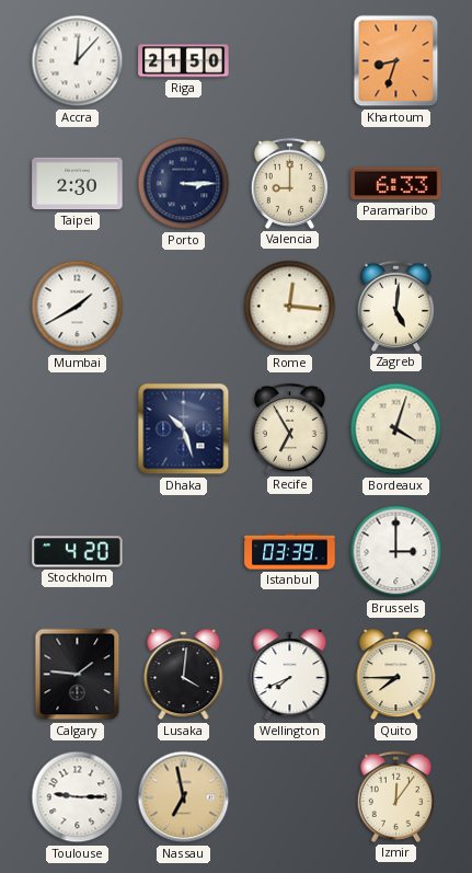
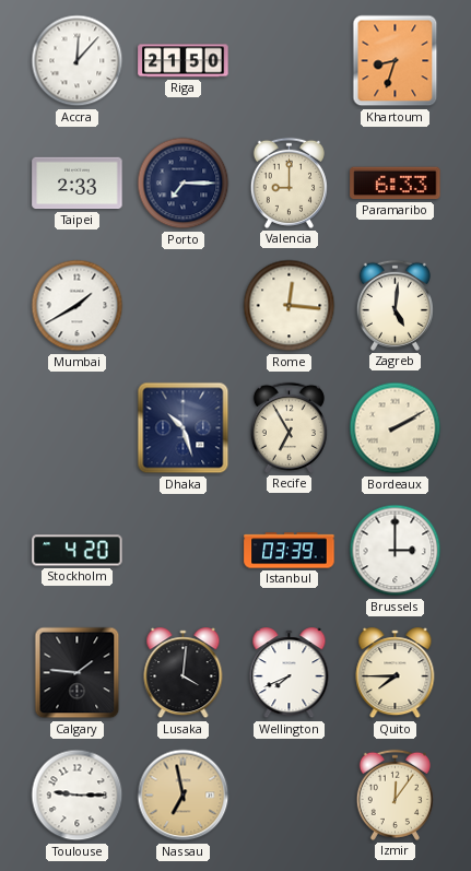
Taipei: 2:30 -> 2:33
Porto: 3:15 -> 7:15
Bordeaux: 4:03 -> 2:10
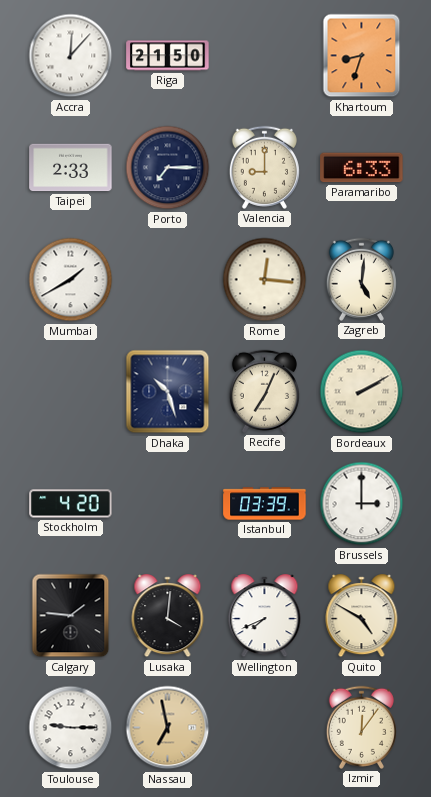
Recife: 6:55 -> 7:04
Quito: 7:45 -> 4:50
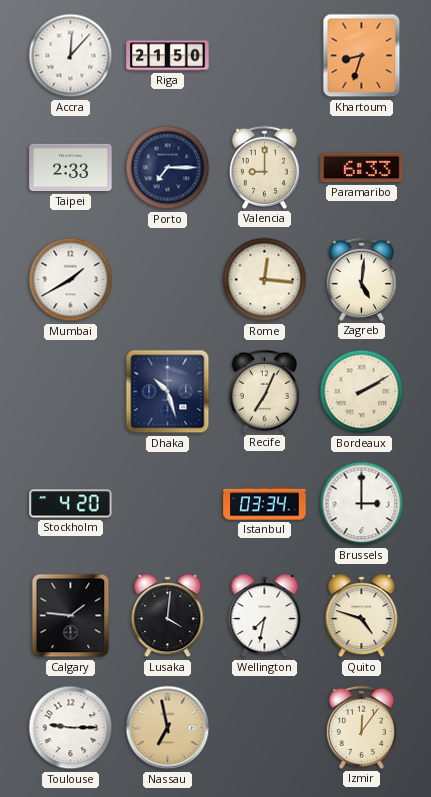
Istanbul: 03:39 -> 03:34
Wellington: 7:41 -> 7:32
Quito: 4:50 -> 4:48
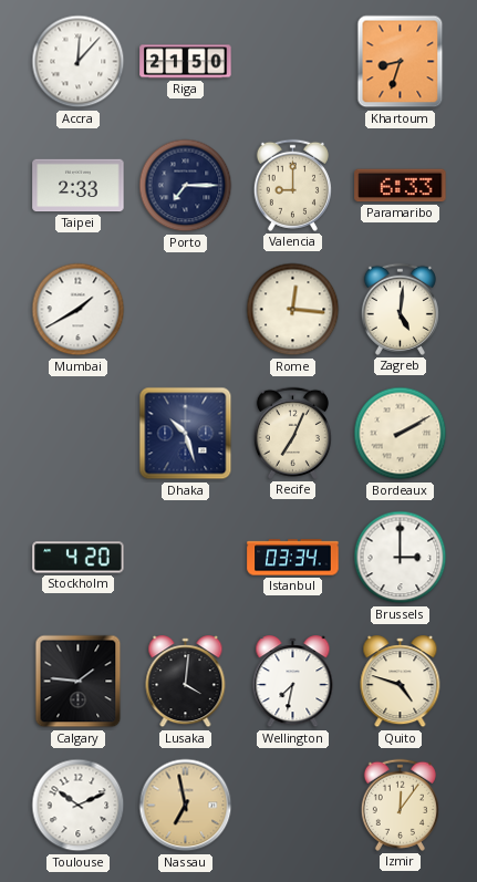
Toulouse: 9:15 -> 10:11
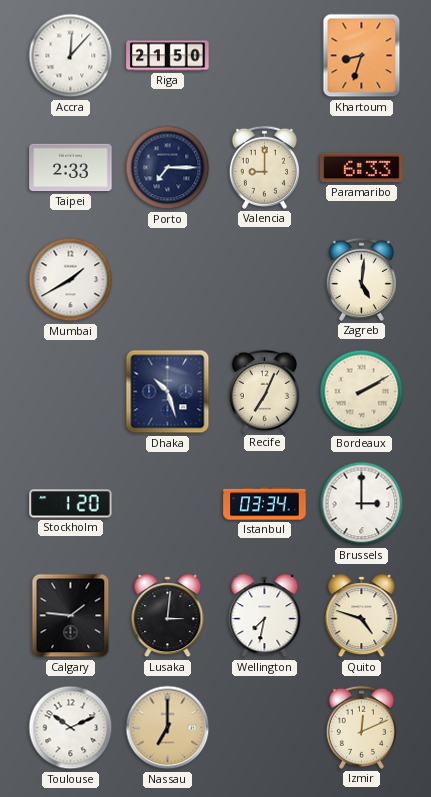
Rome: 12:16 -> none
Stockholm: 4:20 -> 1:20
Lusaka: 4:01 -> 3:01
Nassau: 6:58 -> 7:00
Izmir: 12:06 -> 12:11
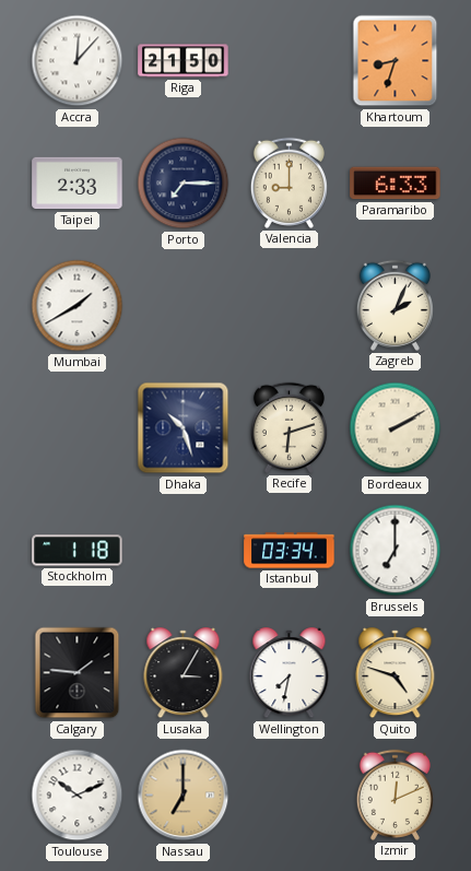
Zagreb: 5:01 -> 2:04
Recife: 7:04 -> 6:12
Stockholm: 1:20 -> 1:18
Brussels: 3:00 -> 7:00
Lusaka: 3:01 -> 3:05
